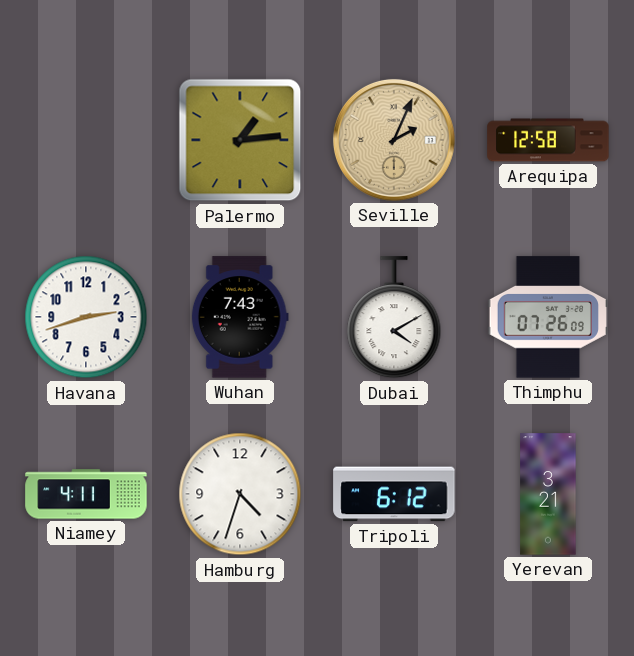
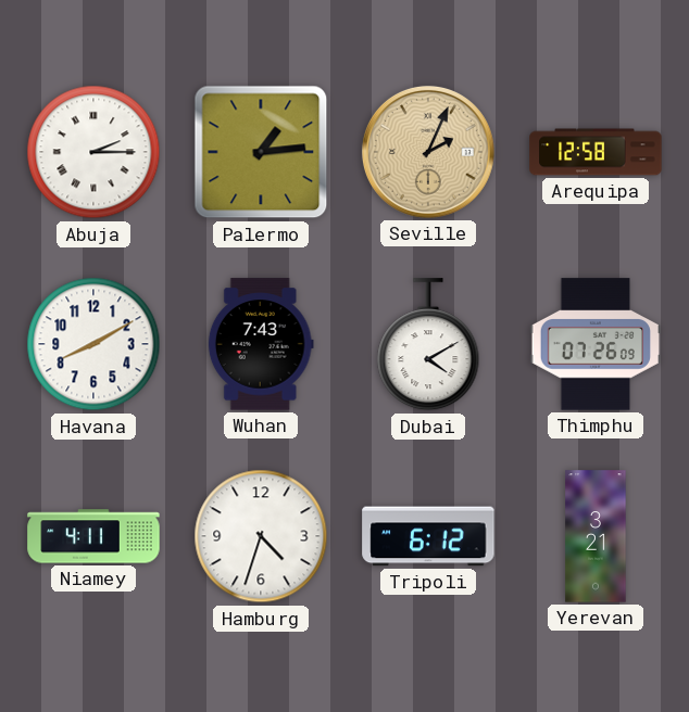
Abuja: none -> 2:15
Havana: 2:42 -> 8:10
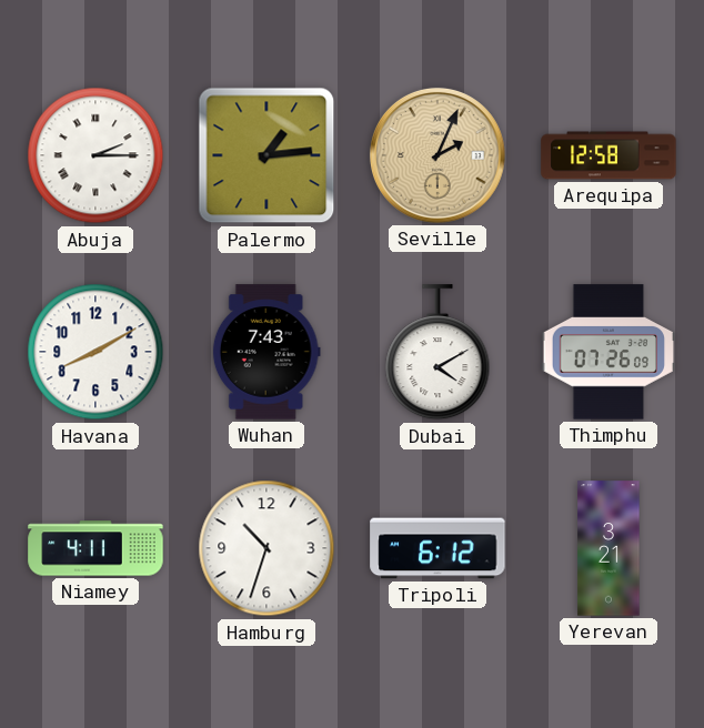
Hamburg: 4:33 -> 10:33
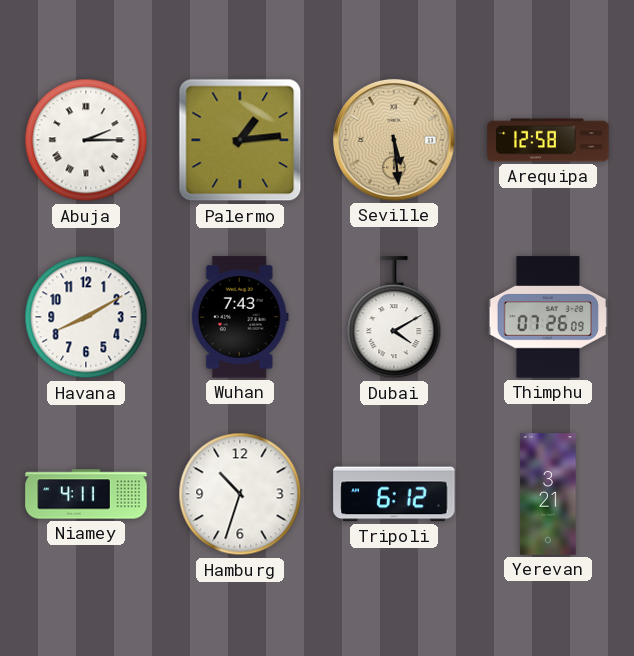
Seville: 2:04 -> 5:29
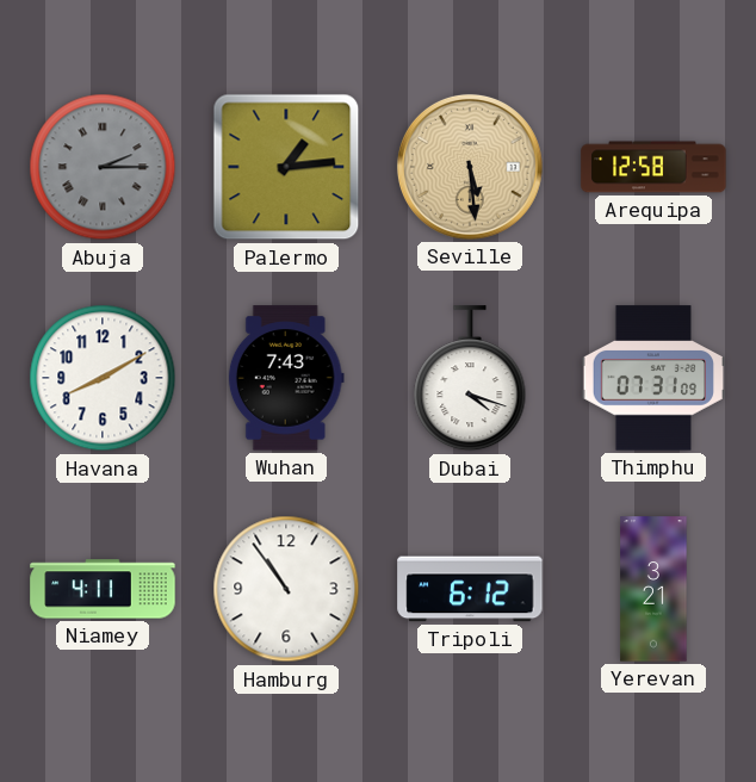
Abuja dial: white -> grey
Dubai: 4:10 -> 4:18
Thimphu: 07:26 -> 07:31
Hamburg: 10:33 -> 10:54
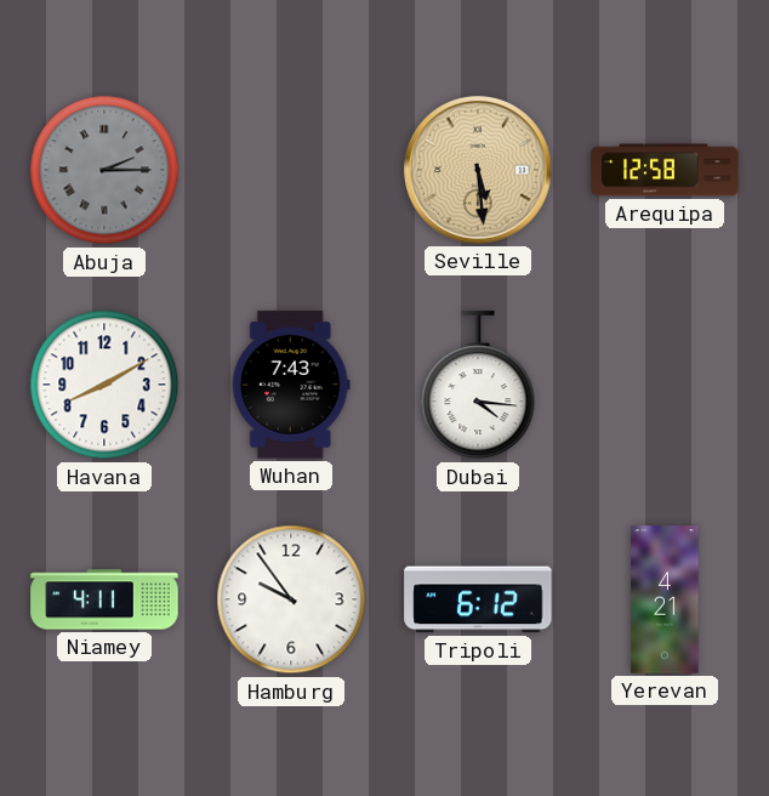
Palermo: 1:14 -> none
Dubai: 4:18 -> 4:16
Thimphu: 07:31 -> none
Hamburg: 10:54 -> 9:54
Yerevan: 3:21 -> 4:21
